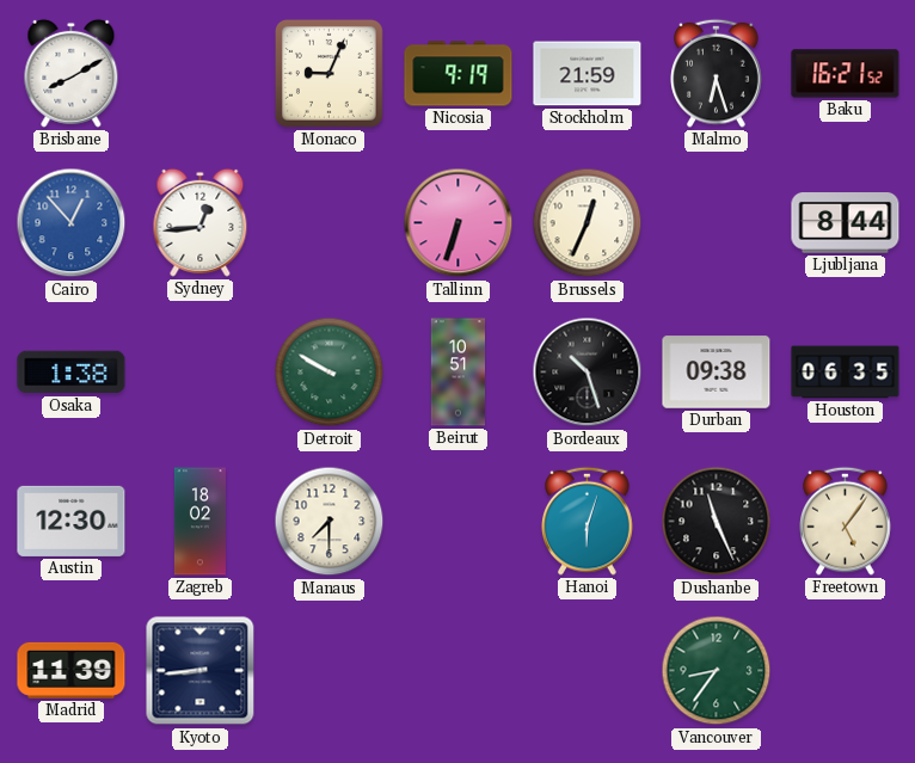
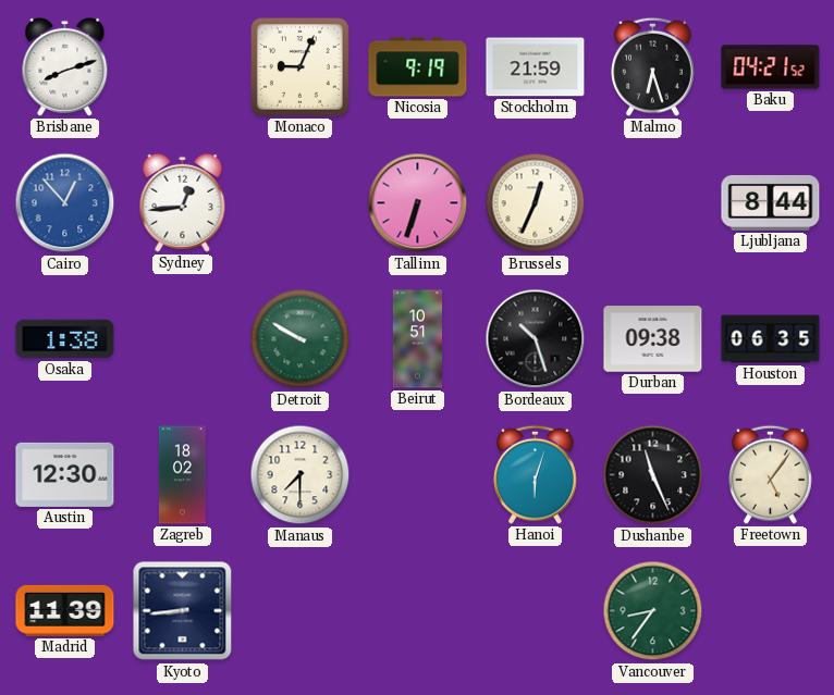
Brisbane: 8:10 -> 8:12
Baku: 16:21 -> 04:21
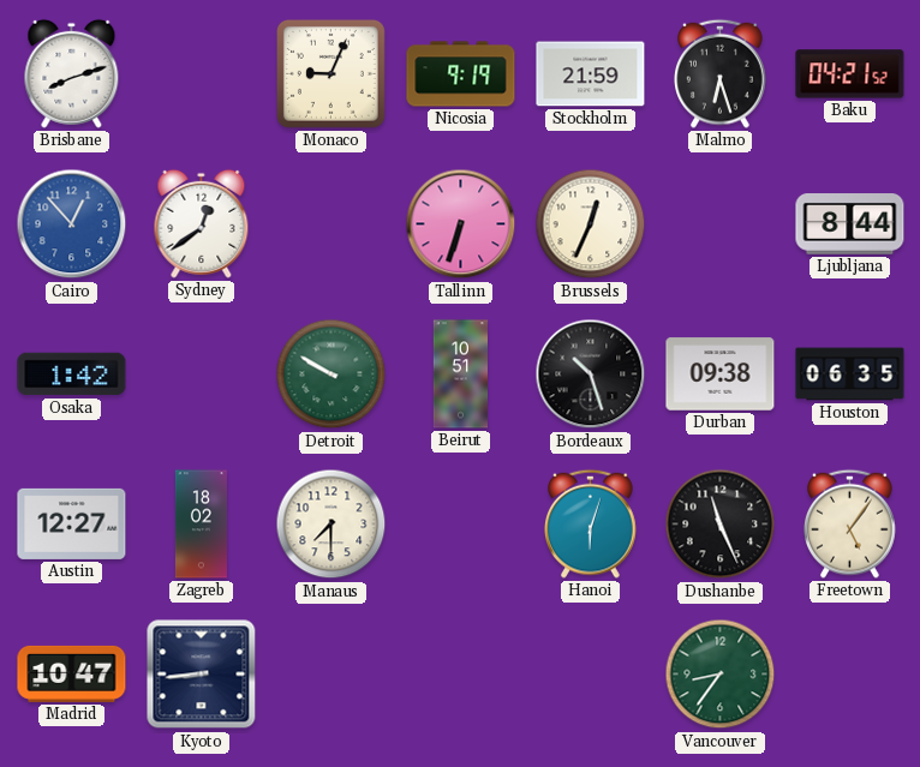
Sydney: 12:44 -> 12:39
Osaka: 1:38 -> 1:42
Austin: 12:30 -> 12:27
Madrid: 11:39 -> 10:47
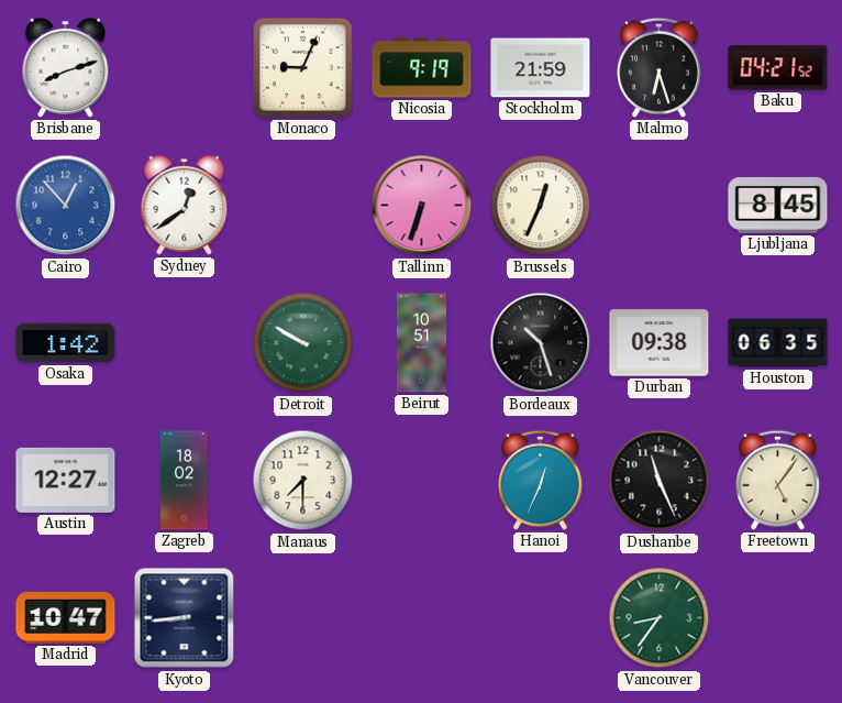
Ljubljana: 8:44 -> 8:45
Hanoi: 6:03 -> 12:34
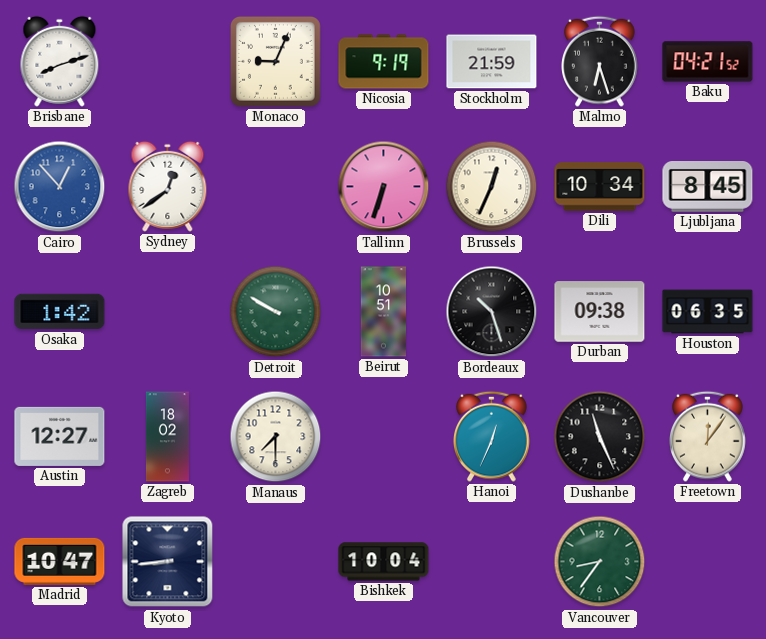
Dili: none -> 10:34
Freetown: 5:06 -> 12:06
Bishkek: none -> 10:04
